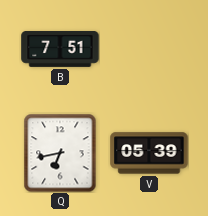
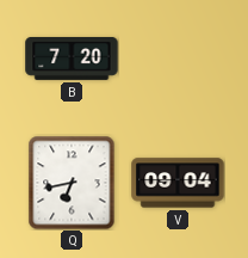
B: 7:51 -> 7:20
V: 05:39 -> 09:04
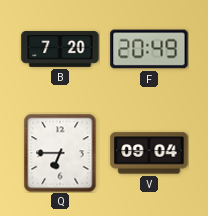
F: none -> 20:49
Q: 6:43 -> 6:45
